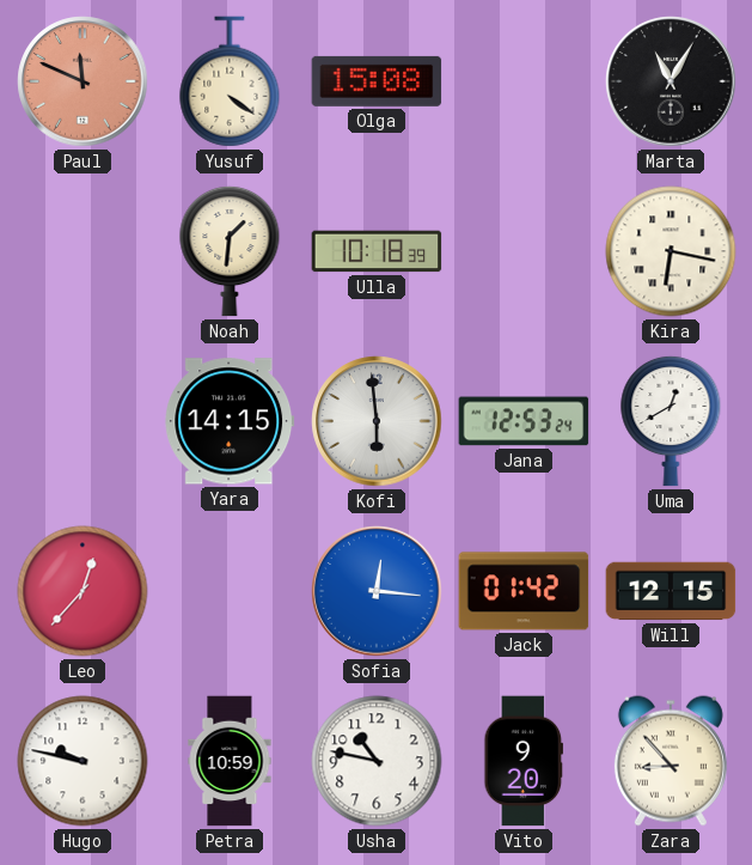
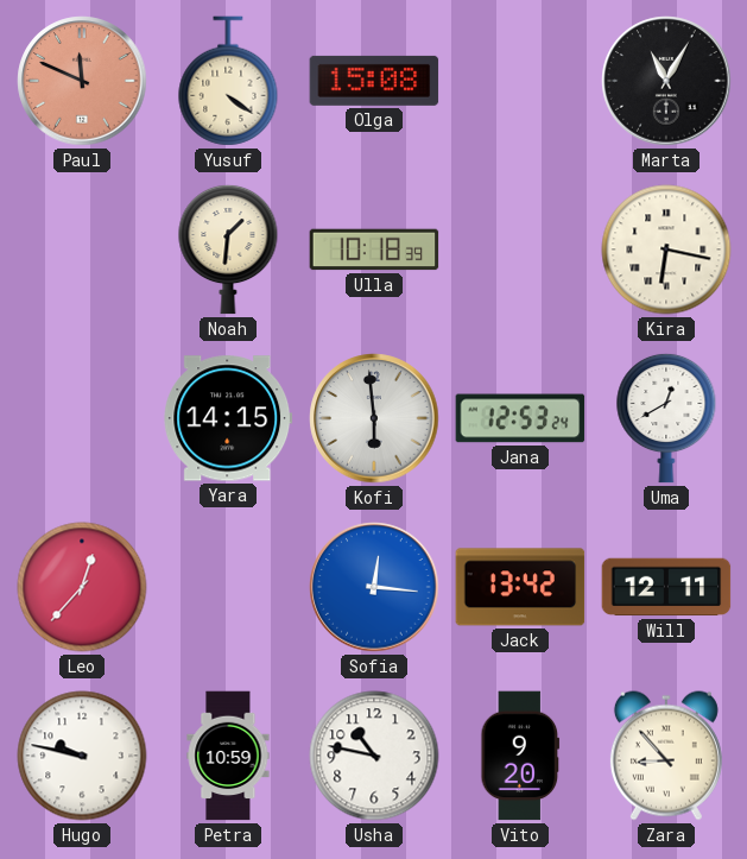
Jack: 01:42 -> 13:42
Will: 12:15 -> 12:11
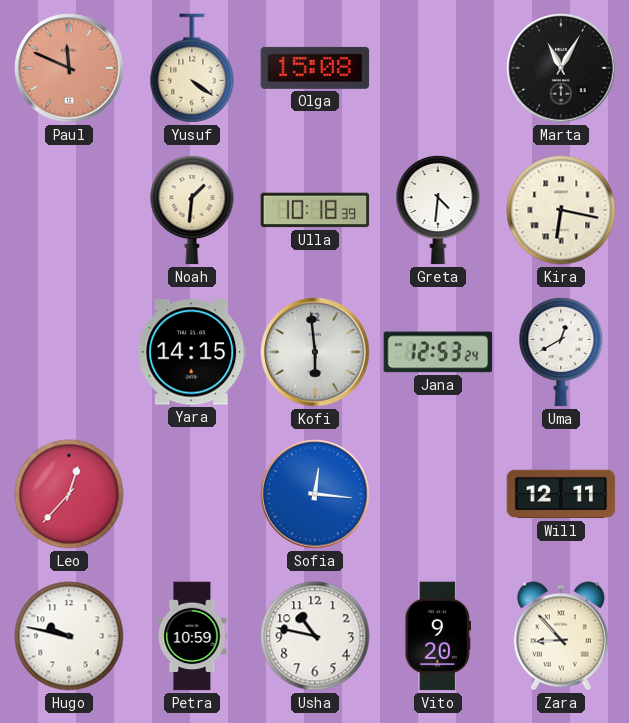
Greta: none -> 4:31
Jack: 13:42 -> none
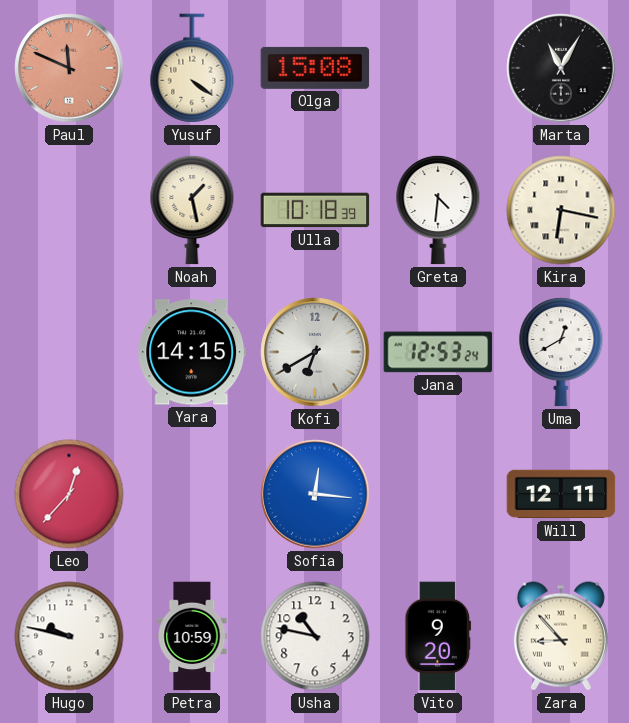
Noah: 1:31 -> 1:28
Kofi: 5:59 -> 6:40
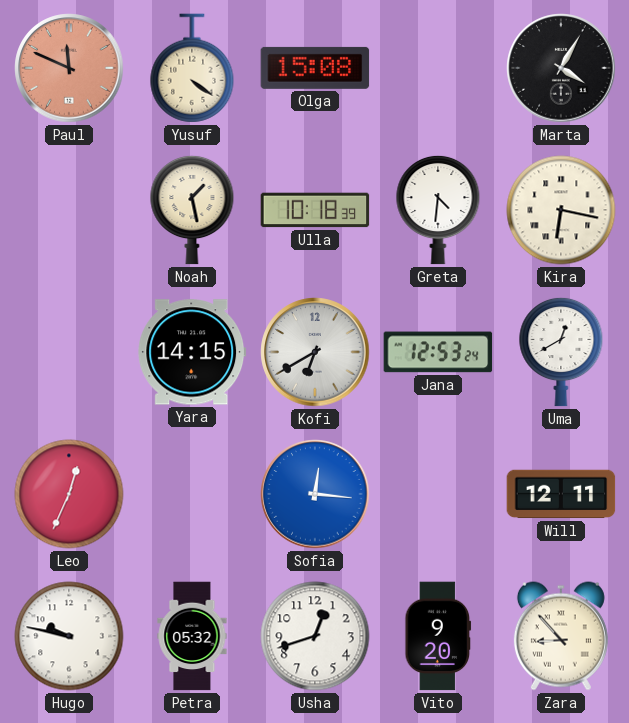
Marta: 11:05 -> 4:05
Leo: 12:37 -> 12:34
Petra: 10:59 -> 05:32
Usha: 10:47 -> 12:42
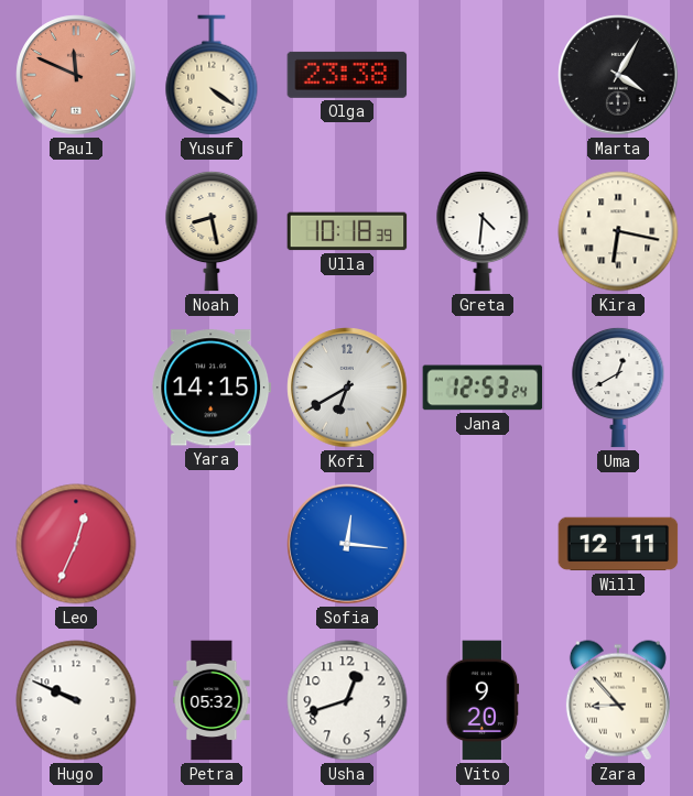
Olga: 15:08 -> 23:38
Noah: 1:28 -> 8:28
Hugo: 9:47 -> 9:49
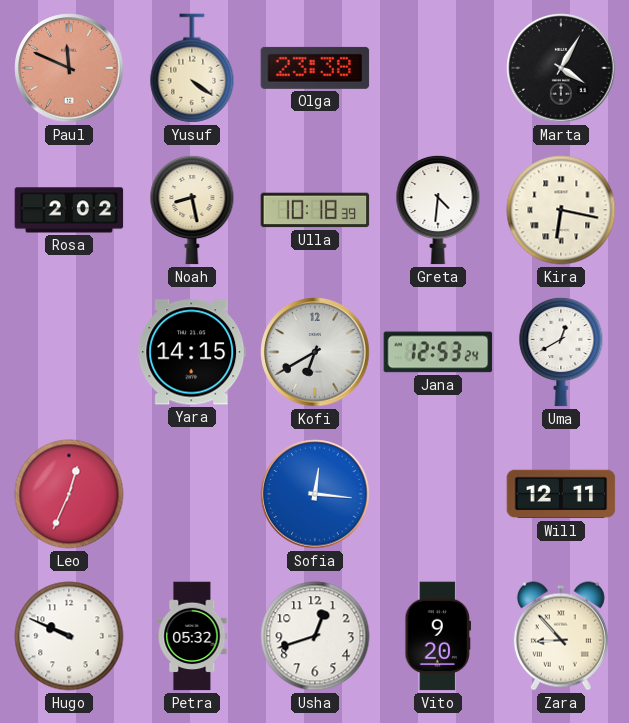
Rosa: none -> 2:02
